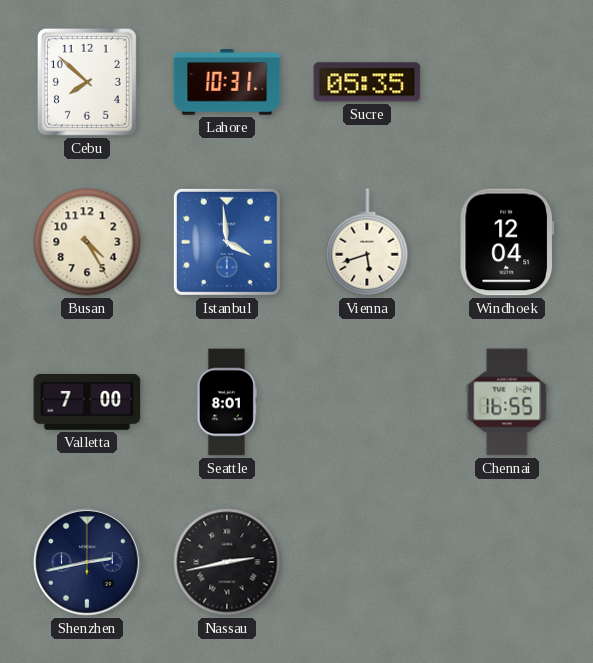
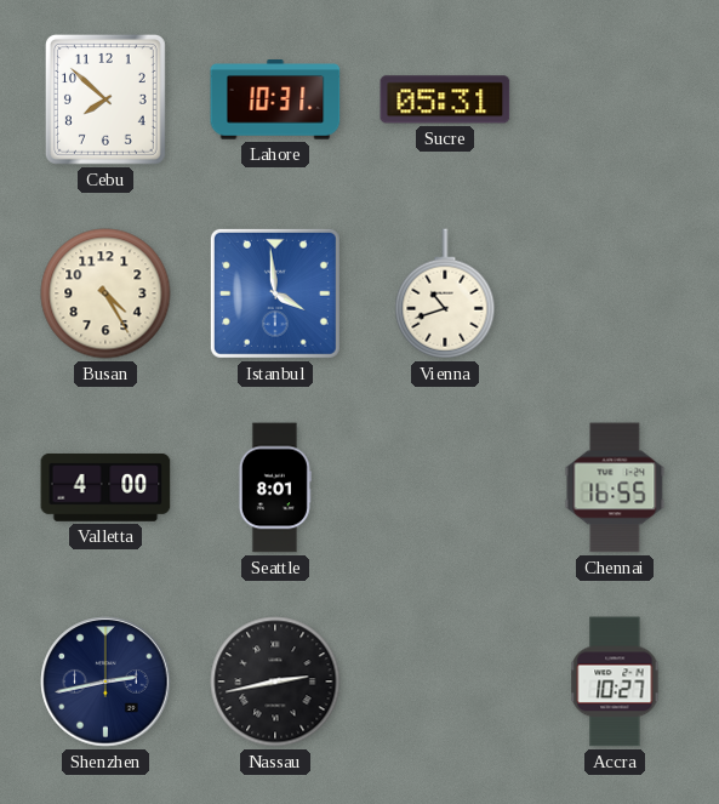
Sucre: 05:35 -> 05:31
Vienna: 5:42 -> 10:42
Windhoek: 12:04 -> none
Valletta: 7:00 -> 4:00
Accra: none -> 10:27
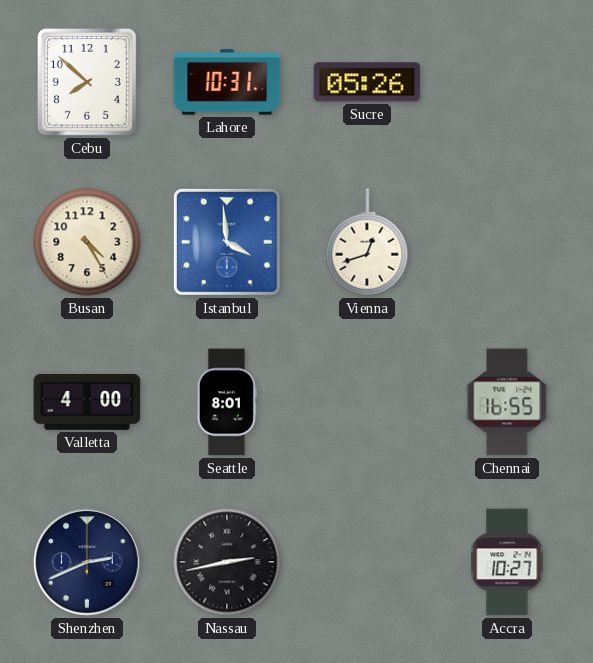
Sucre: 05:31 -> 05:26
Vienna: 10:42 -> 12:42
Shenzhen: 2:43 -> 2:41
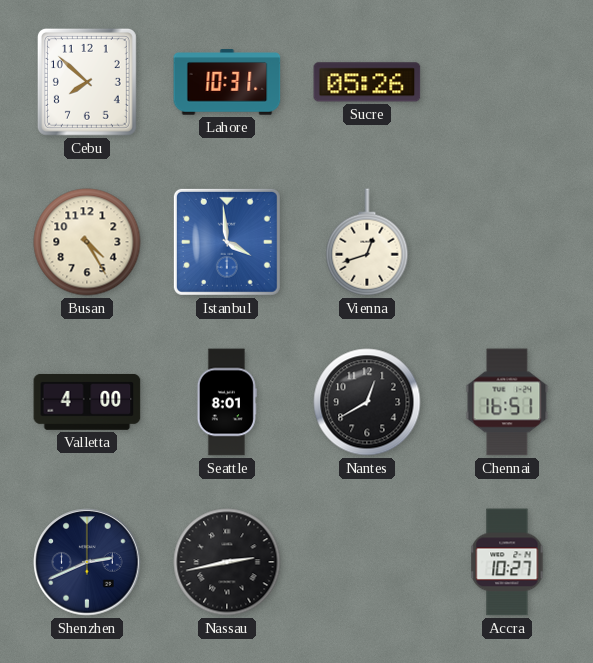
Nantes: none -> 12:40
Chennai: 16:55 -> 16:51
